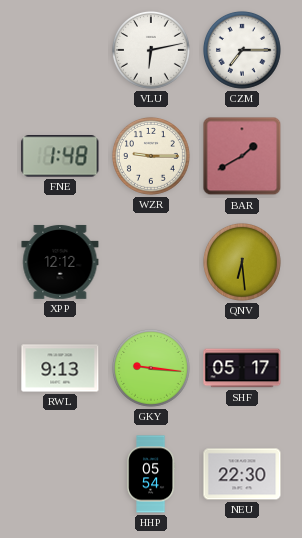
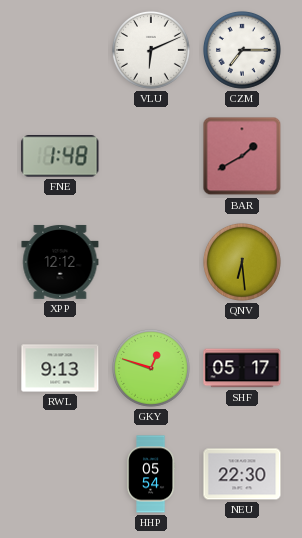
VLU: 6:13 -> 6:11
WZR: 9:15 -> none
GKY: 9:16 -> 12:48
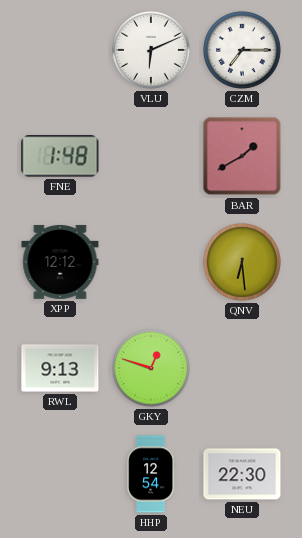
SHF: 05:17 -> none
HHP: 05:54 -> 12:54
